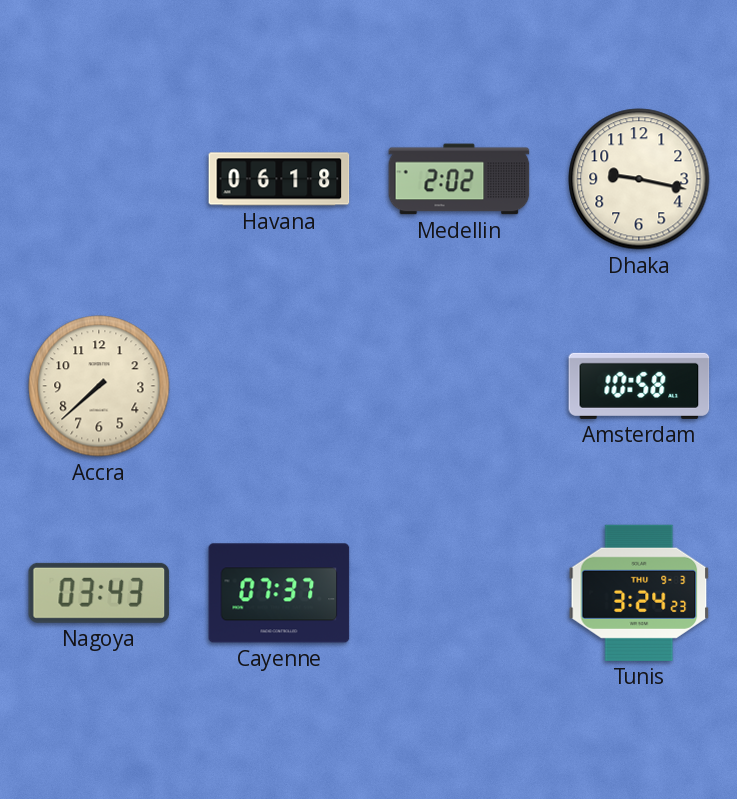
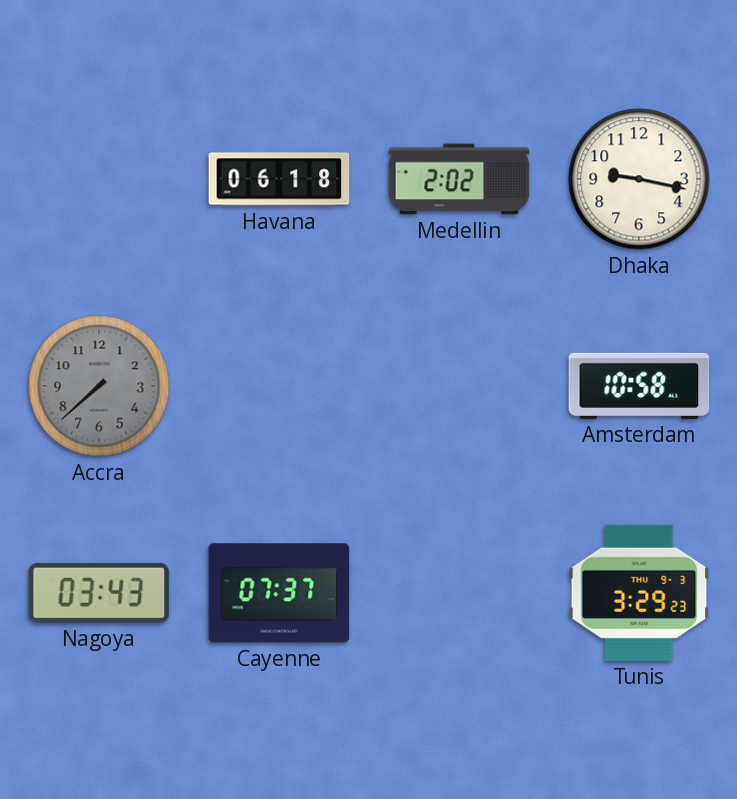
Accra dial: cream -> grey
Tunis: 3:24 -> 3:29
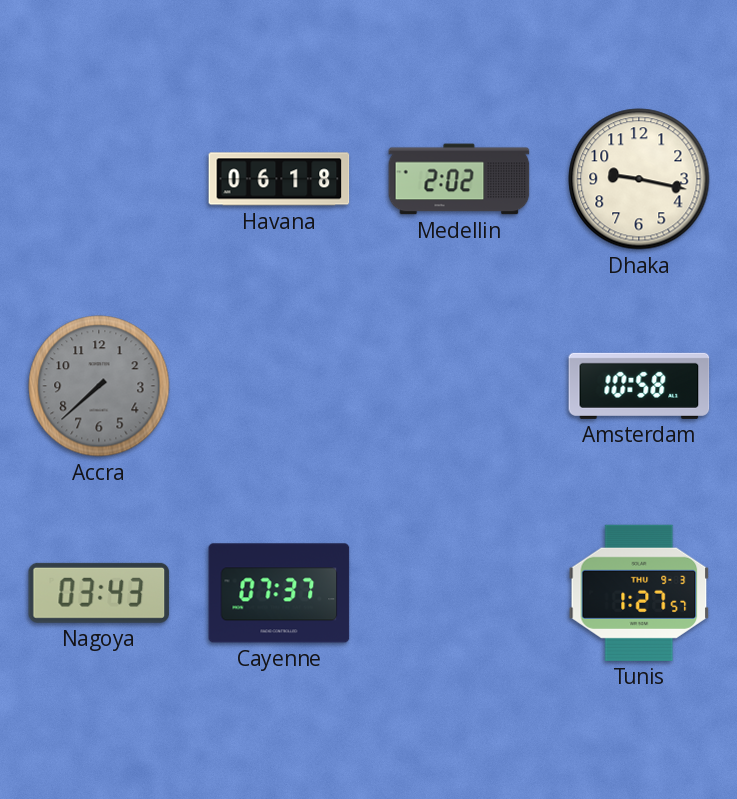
Tunis: 3:29 -> 1:27
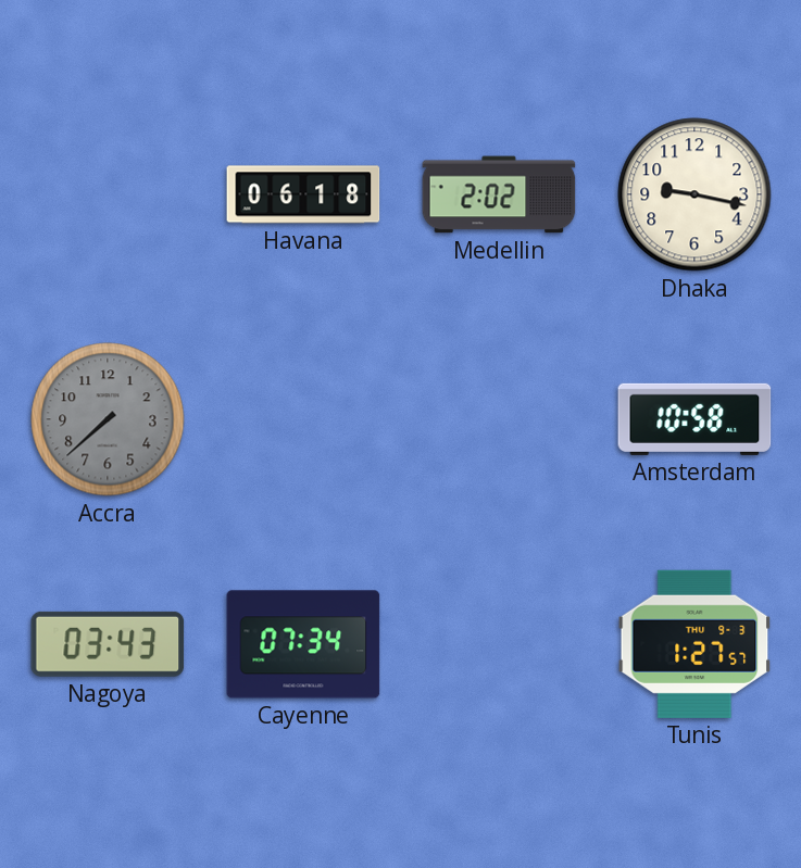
Cayenne: 07:37 -> 07:34
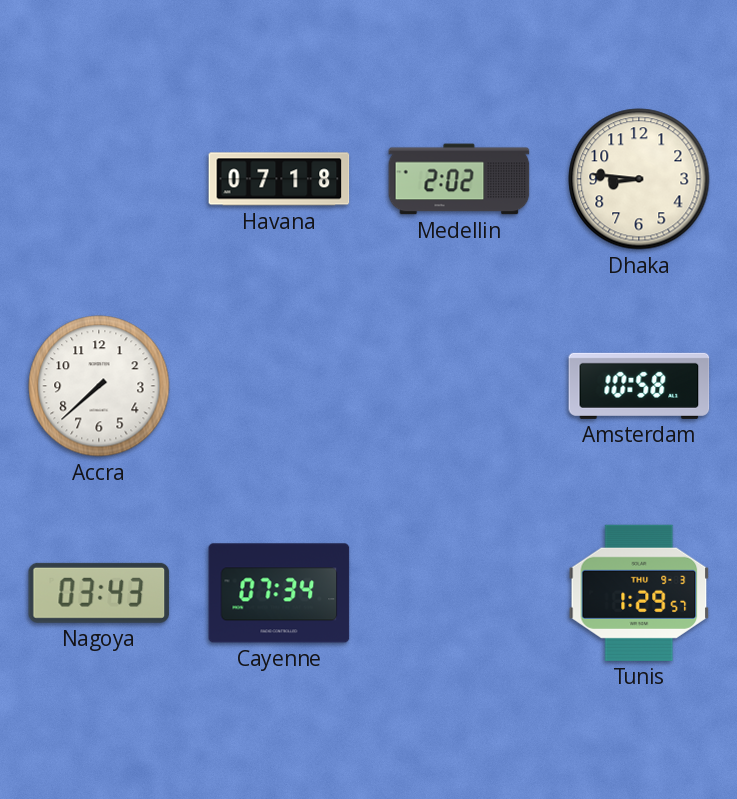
Havana: 06:18 -> 07:18
Dhaka: 9:17 -> 8:46
Accra dial: grey -> white
Tunis: 1:27 -> 1:29
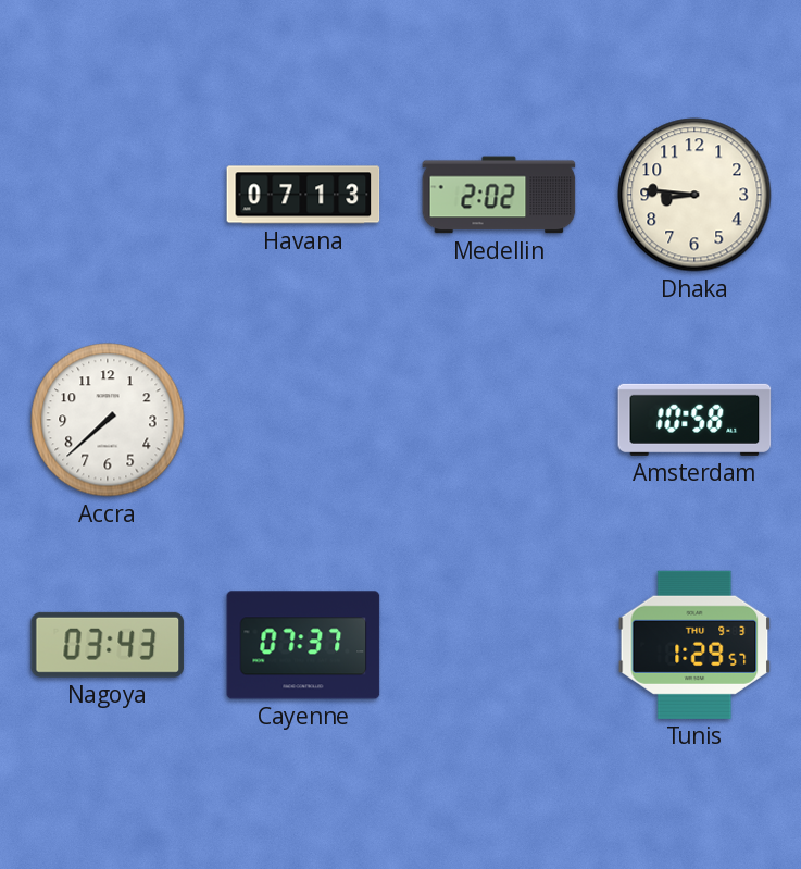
Havana: 07:18 -> 07:13
Cayenne: 07:34 -> 07:37
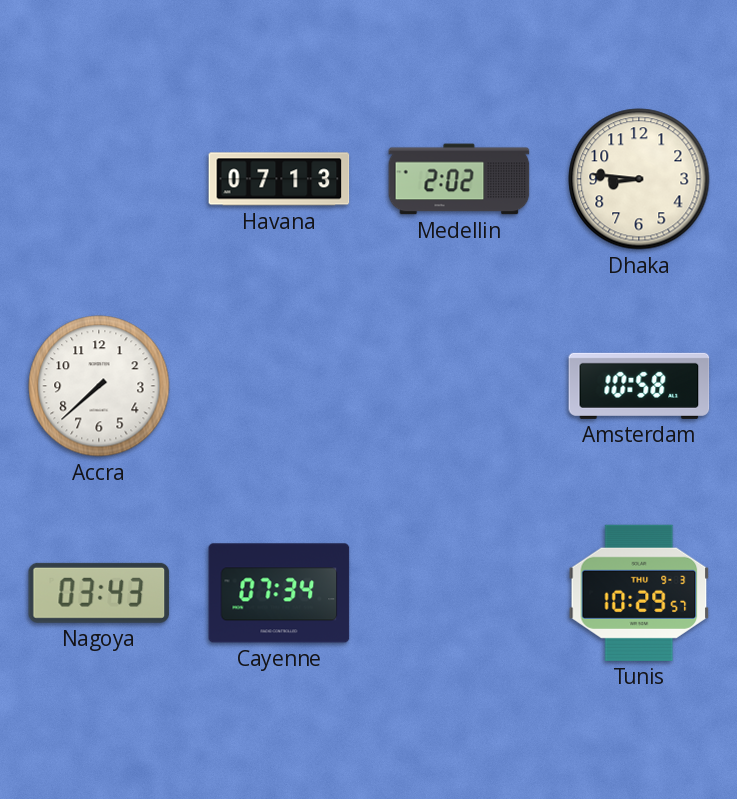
Cayenne: 07:37 -> 07:34
Tunis: 1:29 -> 10:29
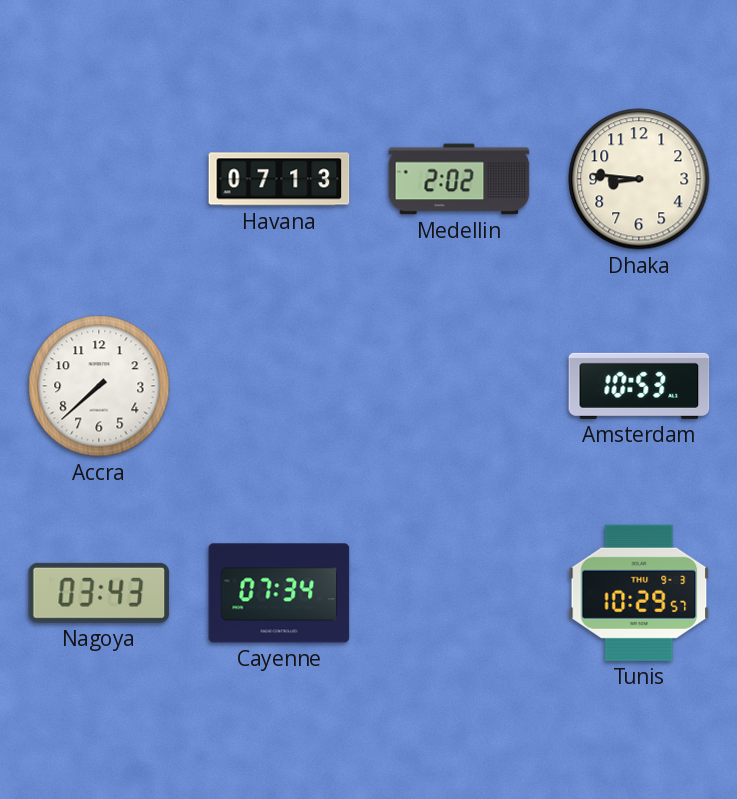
Amsterdam: 10:58 -> 10:53
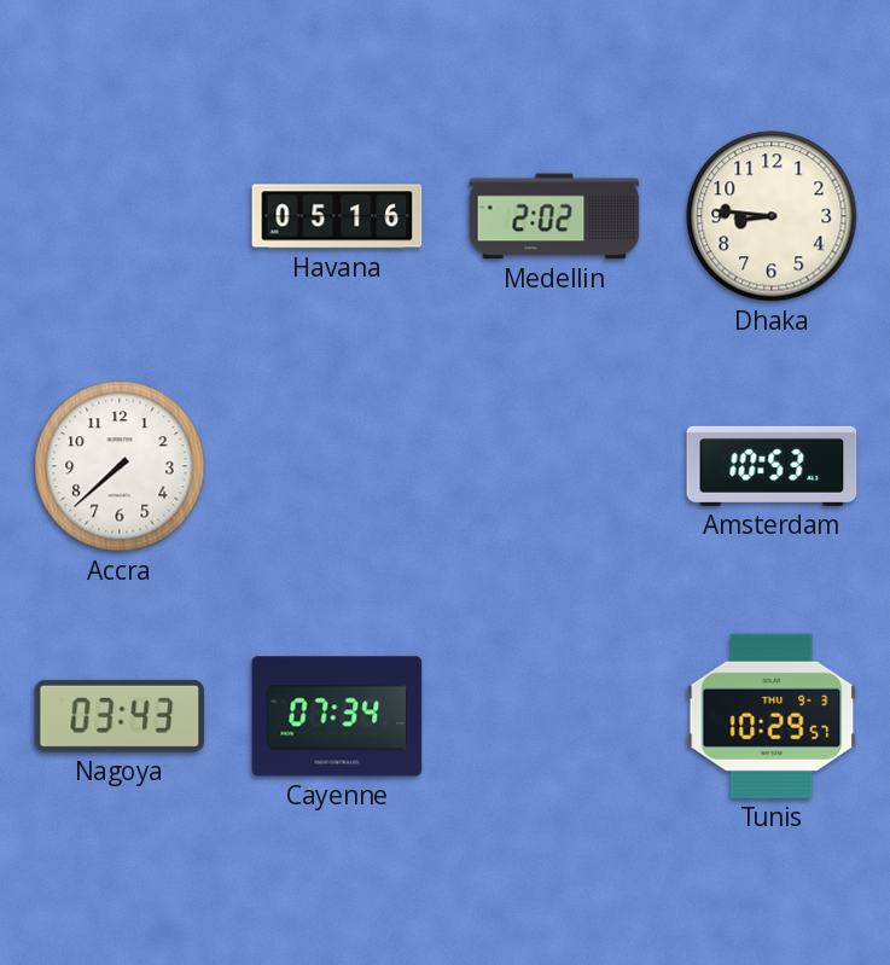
Havana: 07:13 -> 05:16
